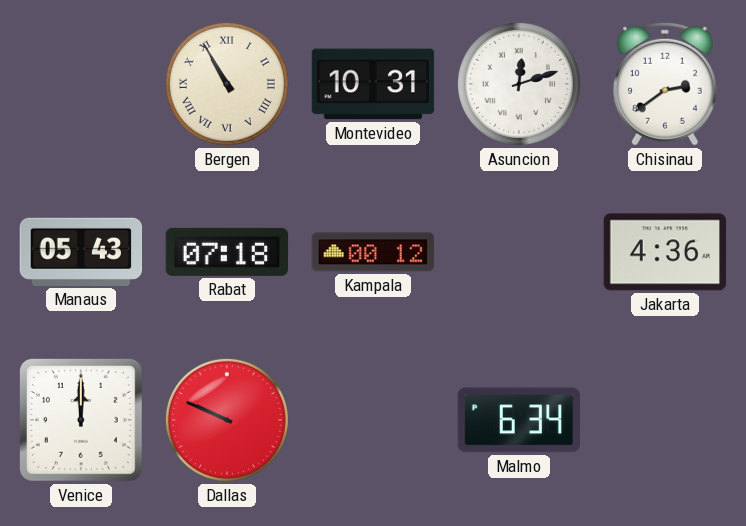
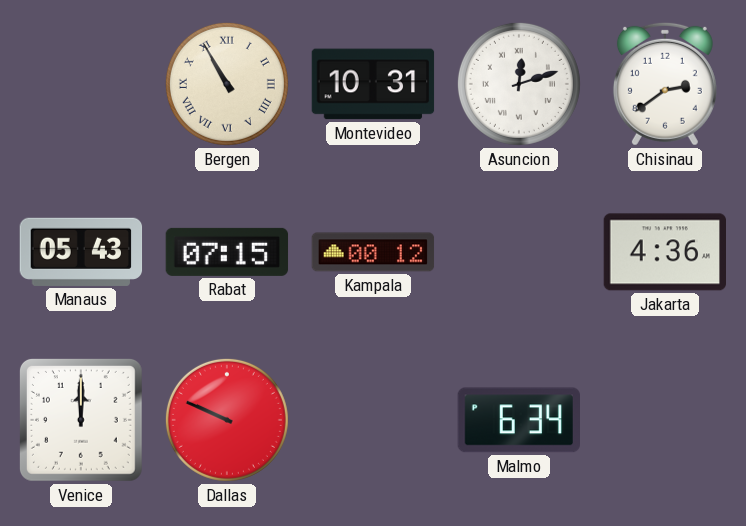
Rabat: 07:18 -> 07:15
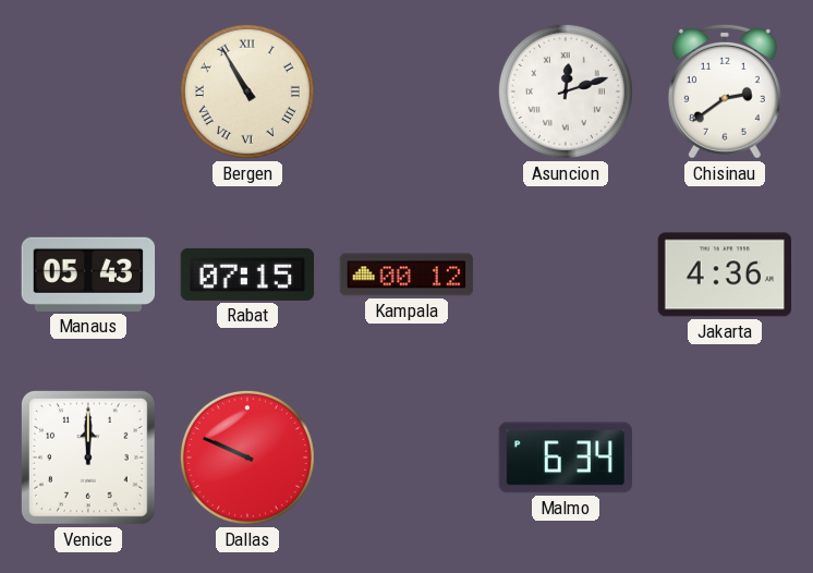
Montevideo: 10:31 -> none
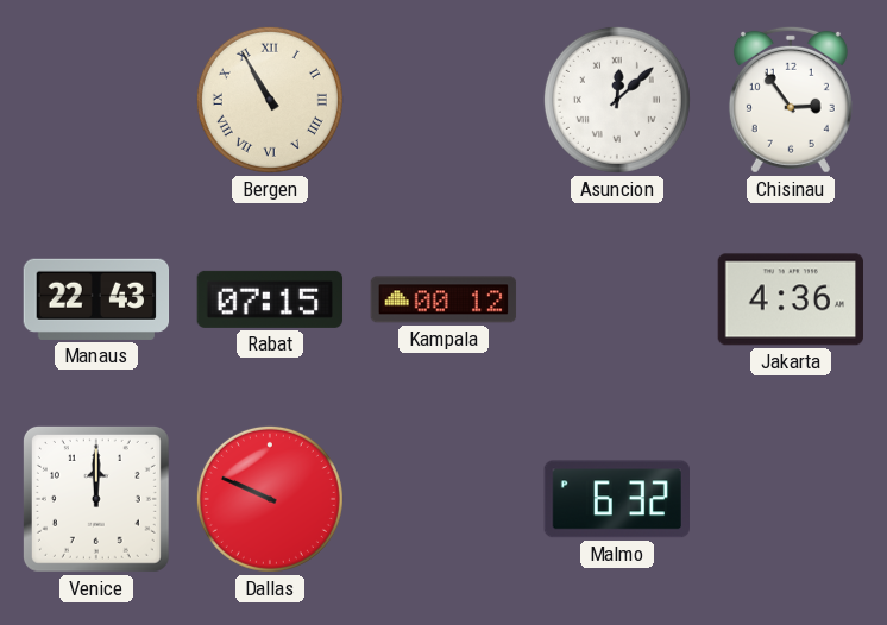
Asuncion: 12:12 -> 12:08
Chisinau: 2:39 -> 2:54
Manaus: 05:43 -> 22:43
Malmo: 6:34 -> 6:32
